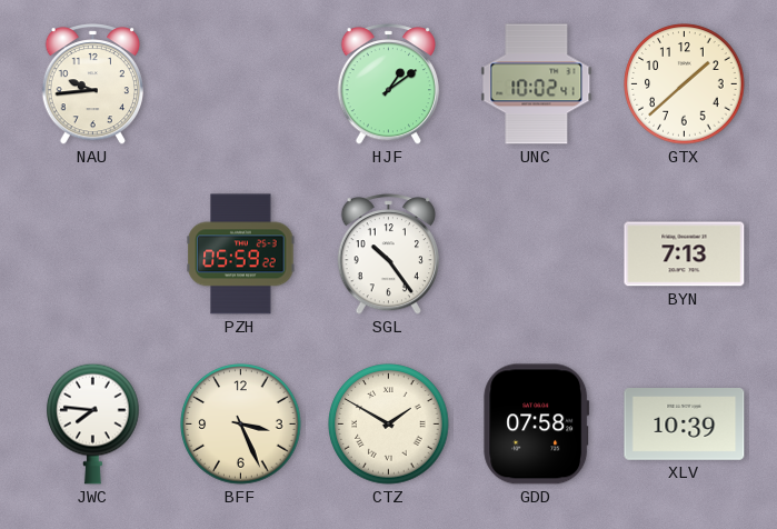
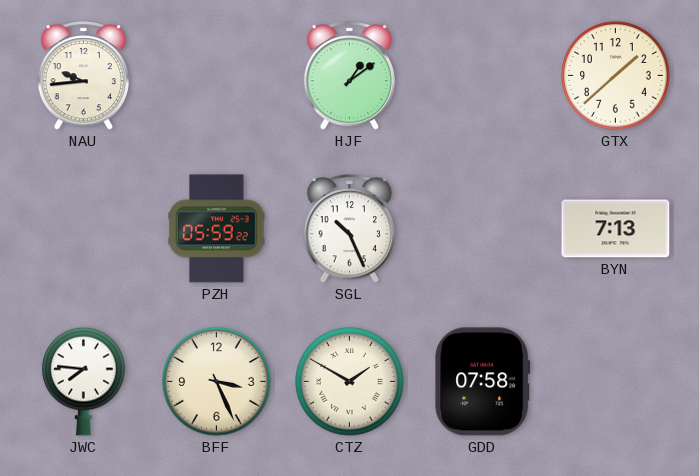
UNC: 10:02 -> none
SGL: 10:24 -> 10:26
XLV: 10:39 -> none
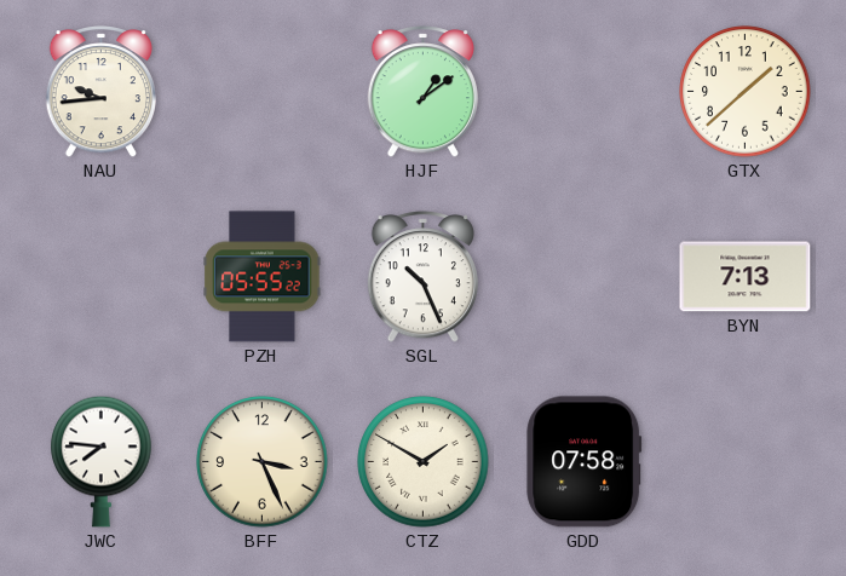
PZH: 05:59 -> 05:55
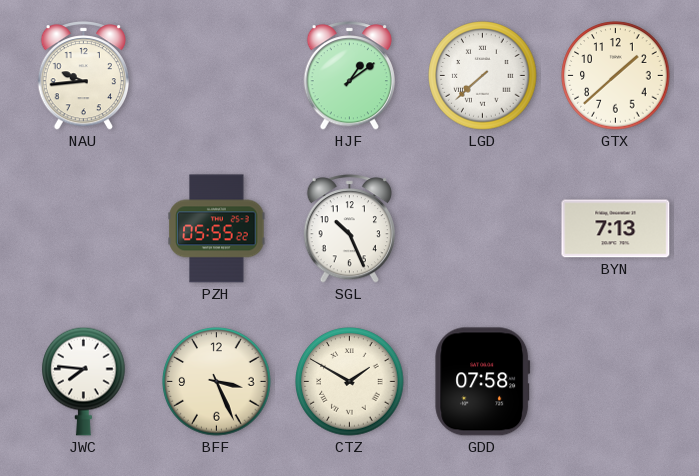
LGD: none -> 7:38
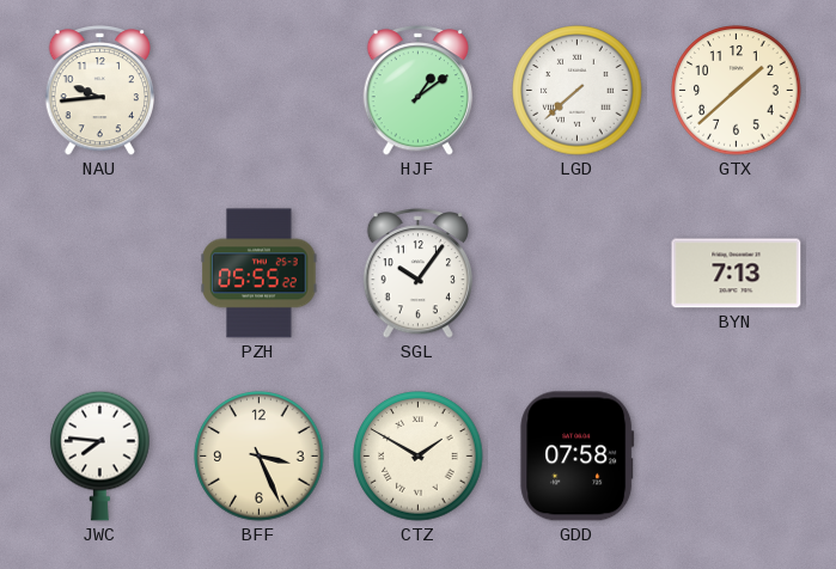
SGL: 10:26 -> 10:06
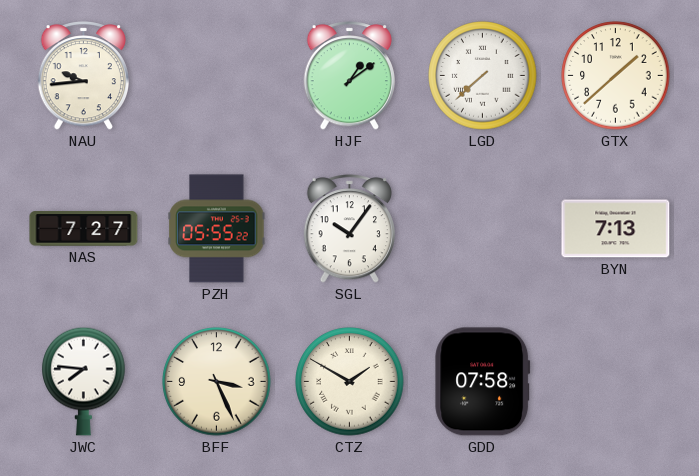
NAS: none -> 7:27
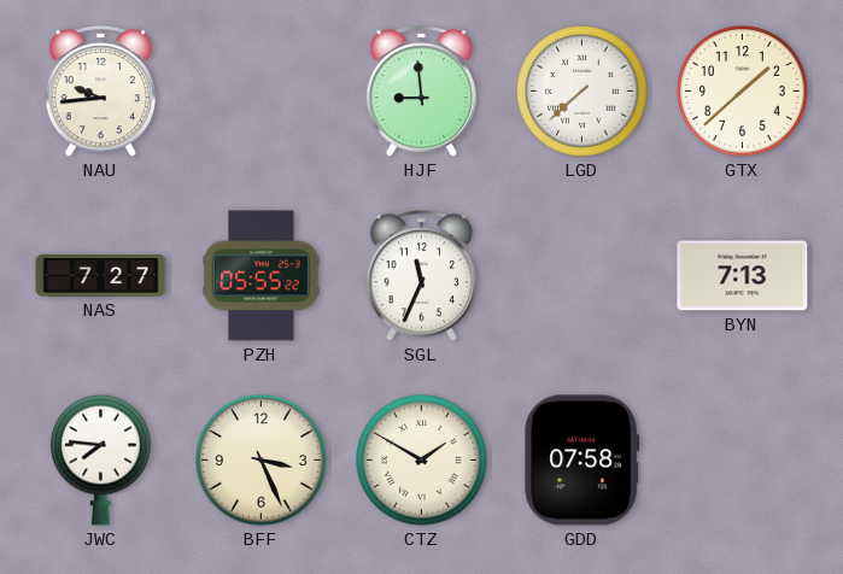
HJF: 1:09 -> 8:59
SGL: 10:06 -> 11:34
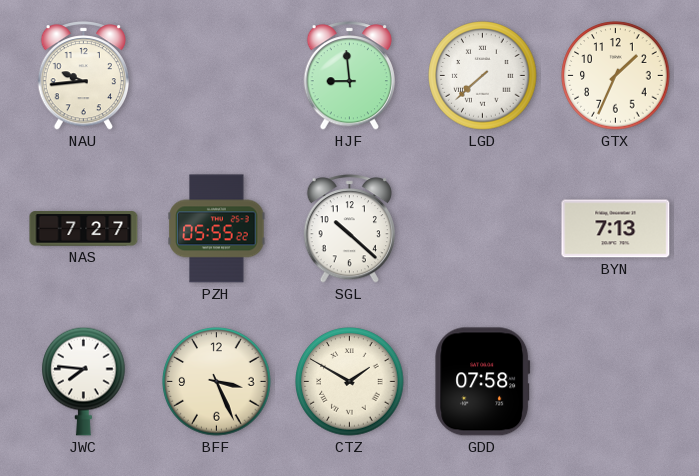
GTX: 1:38 -> 1:34
SGL: 11:34 -> 10:22
